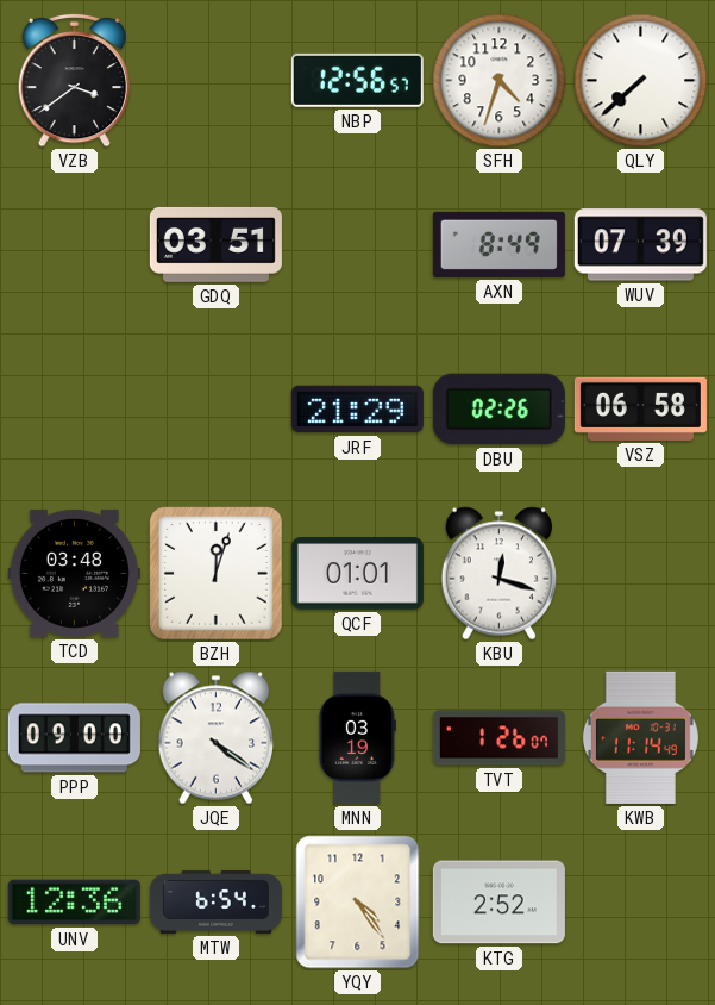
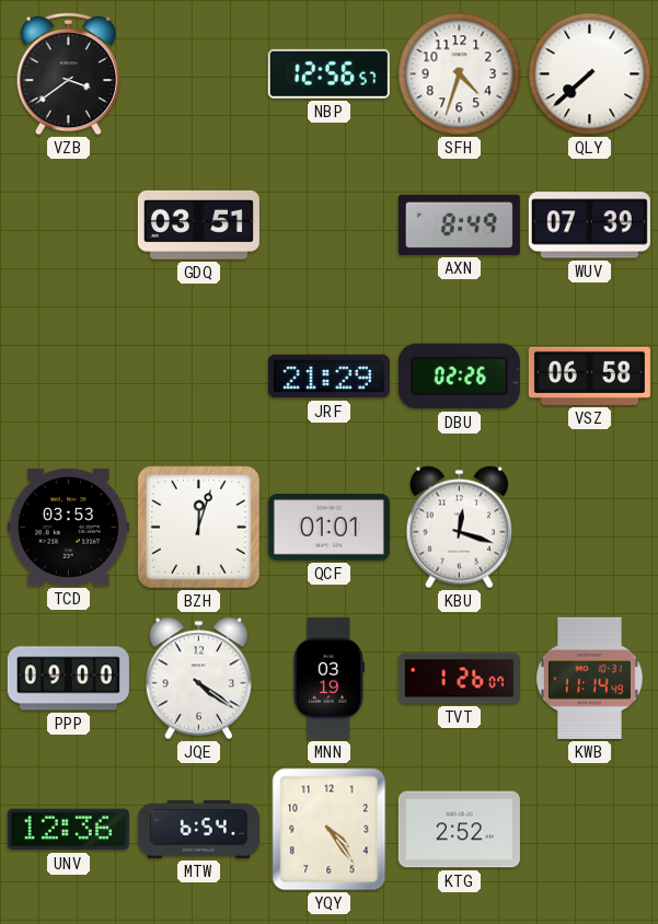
TCD: 03:48 -> 03:53
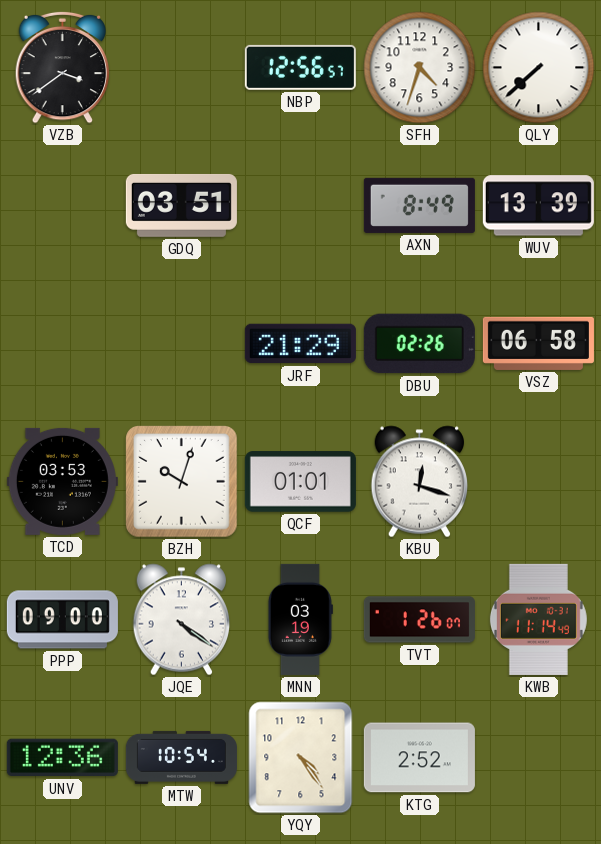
WUV: 07:39 -> 13:39
BZH: 12:03 -> 10:03
MTW: 6:54 -> 10:54
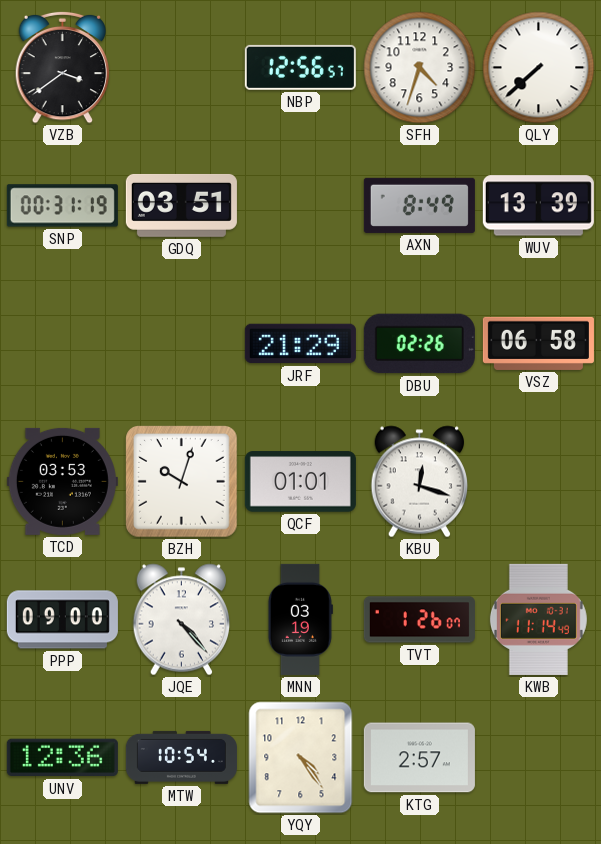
SNP: none -> 00:31
JQE: 4:21 -> 4:23
KTG: 2:52 -> 2:57
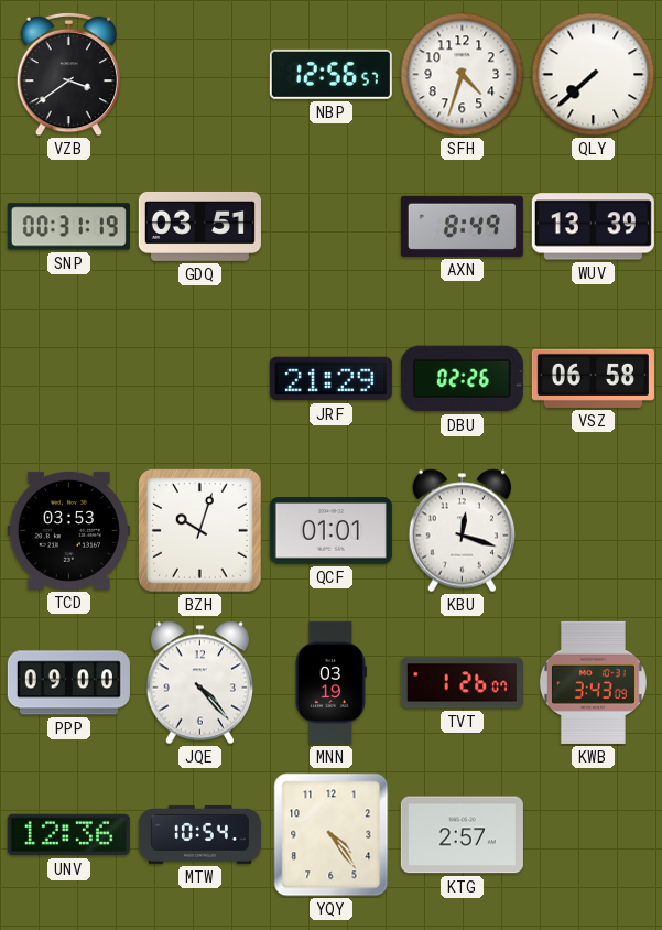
KWB: 11:14 -> 3:43
